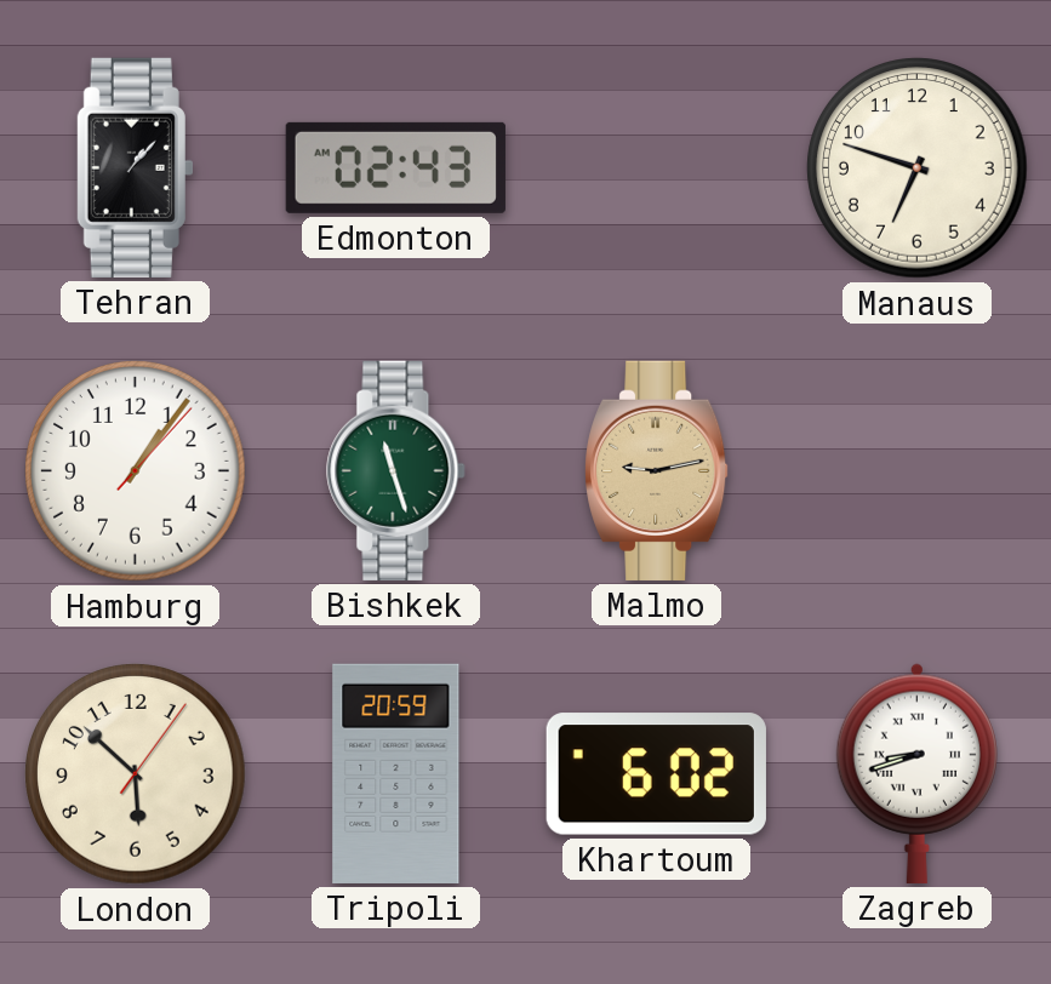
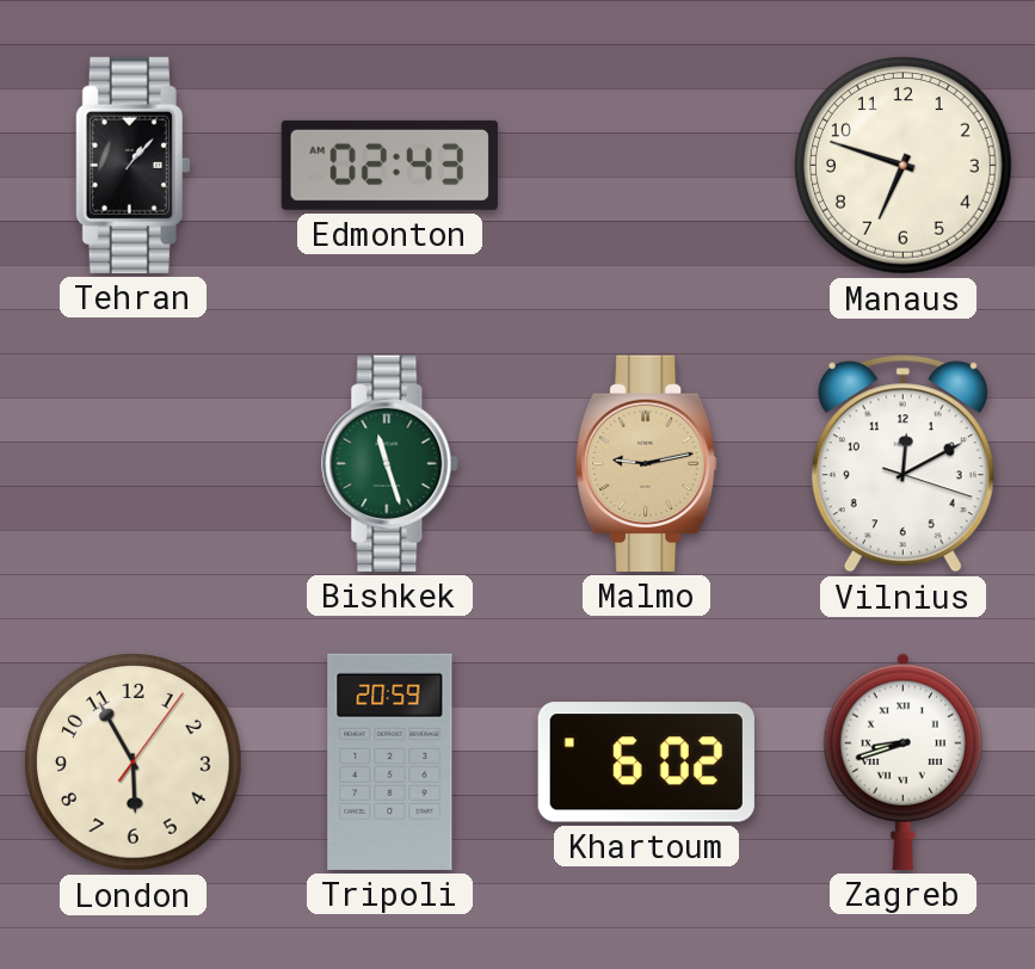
Hamburg: 1:06 -> none
Vilnius: none -> 12:10
London: 5:52 -> 5:55
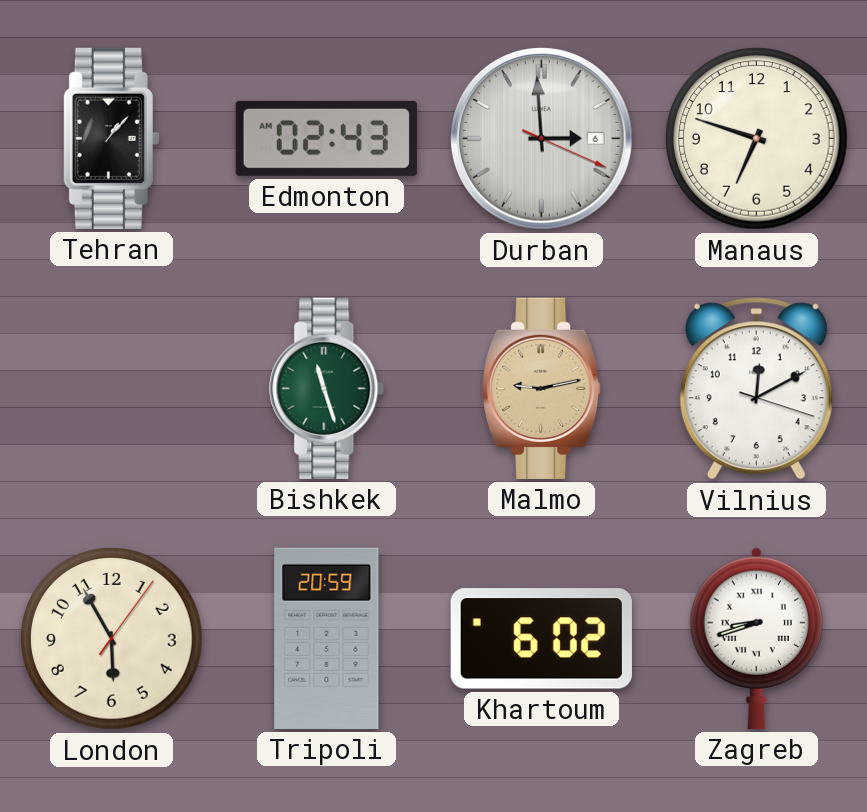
Durban: none -> 2:59
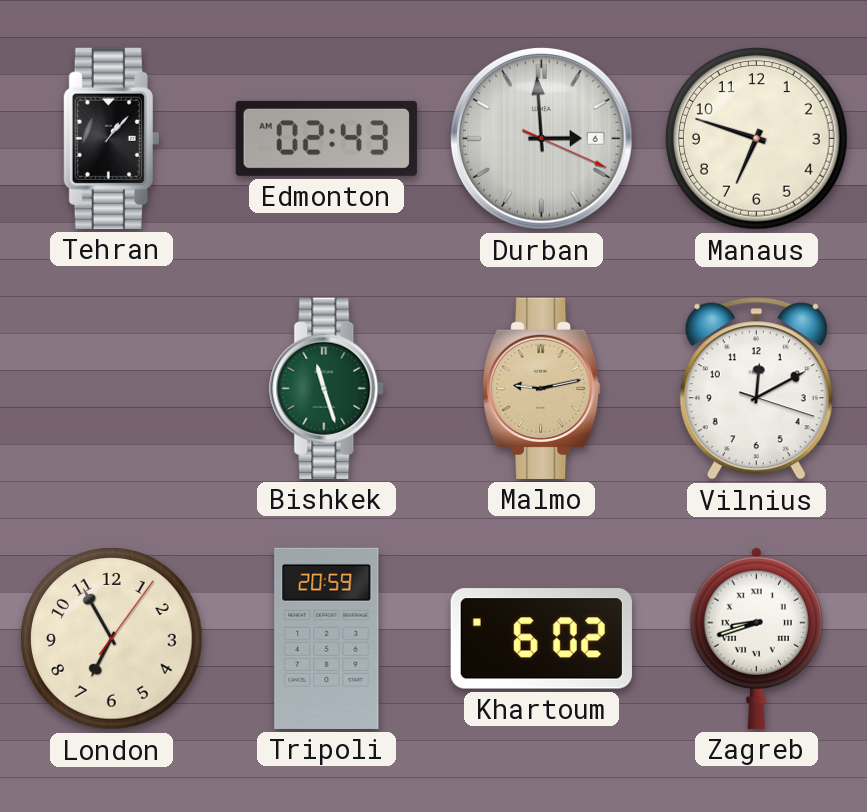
London: 5:55 -> 6:55
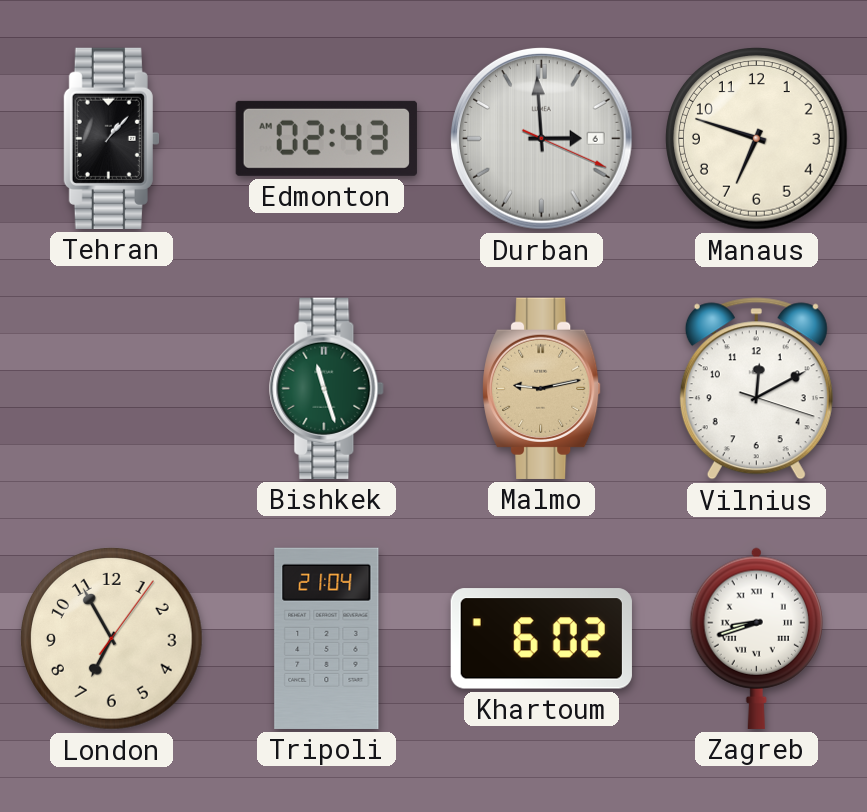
Tripoli: 20:59 -> 21:04
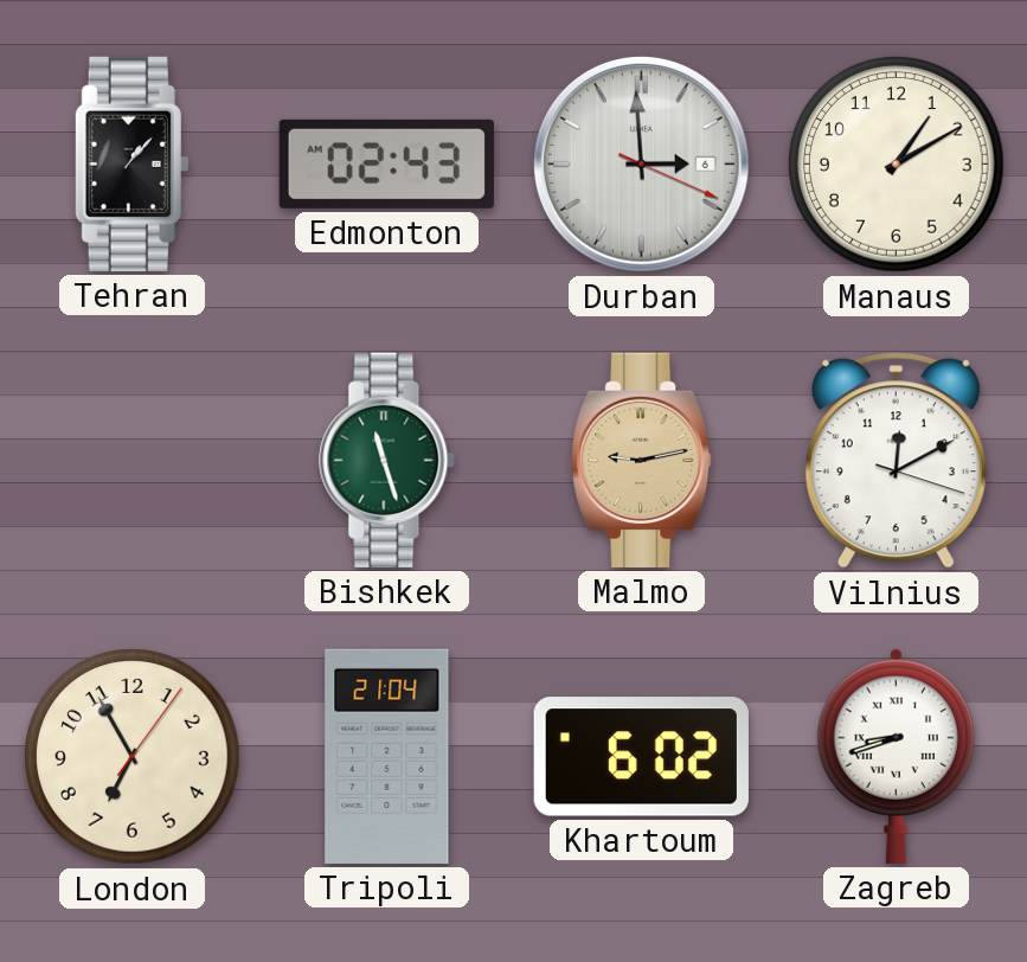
Manaus: 6:48 -> 1:10
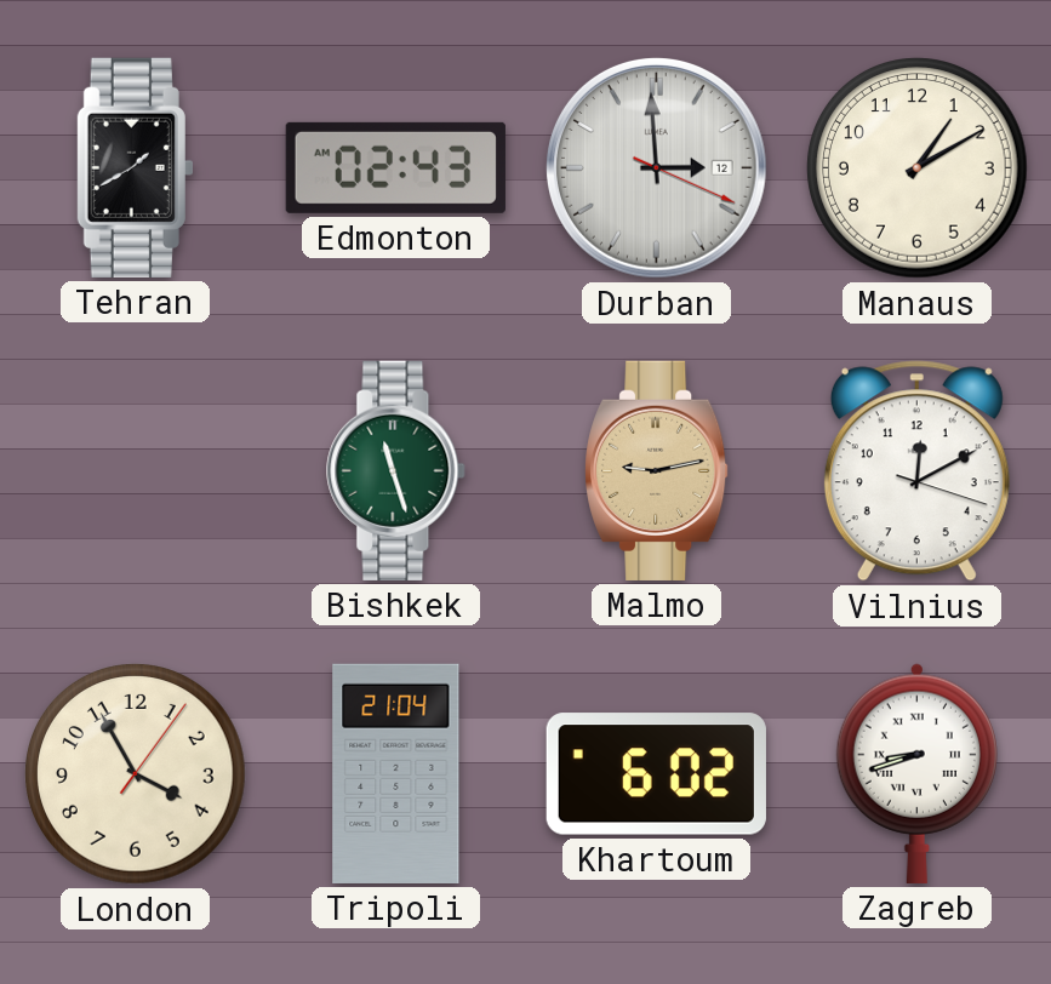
Tehran: 1:07 -> 1:40
Durban date: 6 -> 12
London: 6:55 -> 3:55
